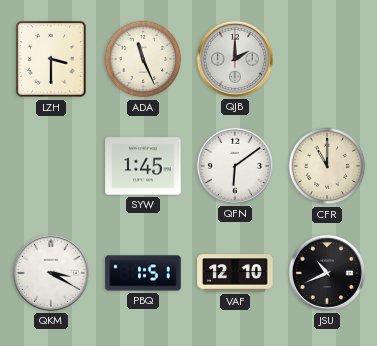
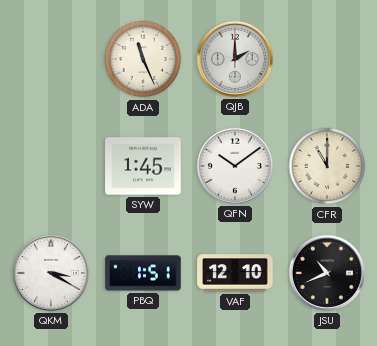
LZH: 3:30 -> none
QFN: 6:09 -> 10:09
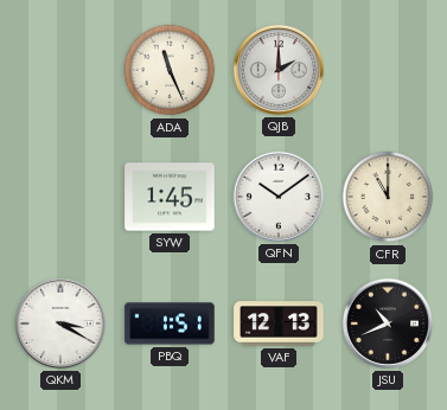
VAF: 12:10 -> 12:13
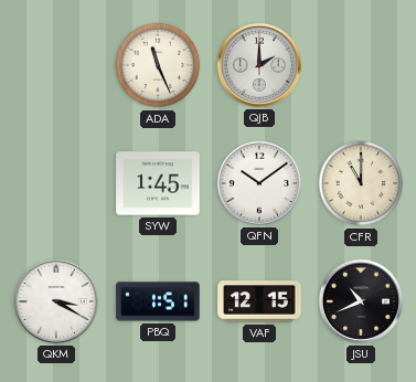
VAF: 12:13 -> 12:15
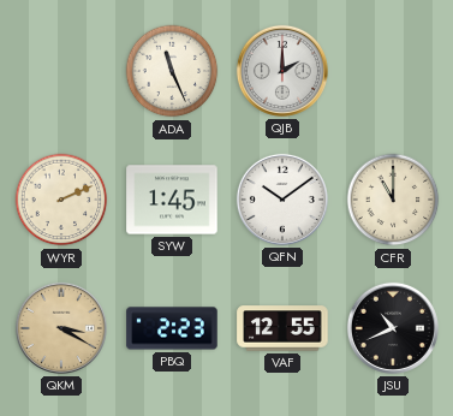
WYR: none -> 2:11
QKM dial: white -> champagne
PBQ: 1:51 -> 2:23
VAF: 12:15 -> 12:55
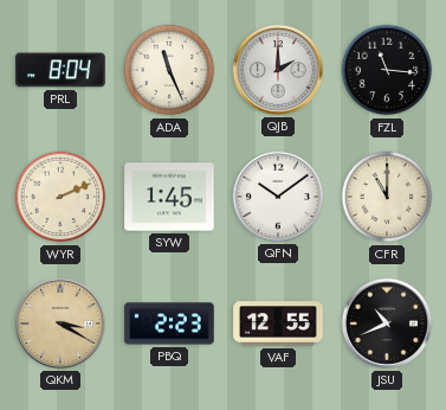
PRL: none -> 8:04
FZL: none -> 11:16
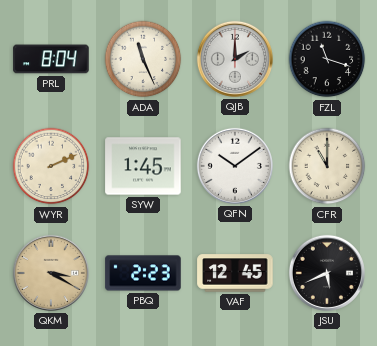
FZL: 11:16 -> 11:18
VAF: 12:55 -> 12:45
JSU: 10:41 -> 5:41
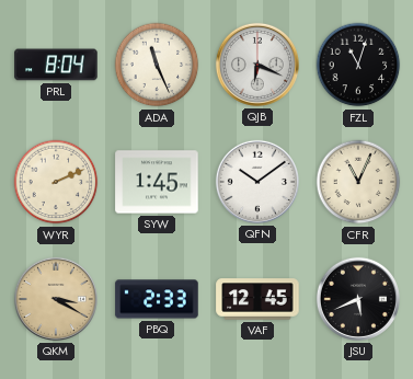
QJB: 2:00 -> 6:19
FZL: 11:18 -> 11:03
CFR: 11:00 -> 11:04
PBQ: 2:23 -> 2:33
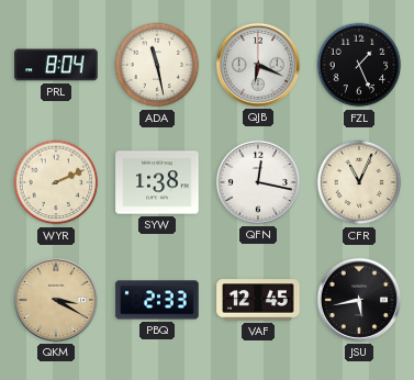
ADA: 11:26 -> 11:28
FZL: 11:03 -> 1:26
SYW: 1:45 -> 1:38
QFN: 10:09 -> 12:17
JSU: 5:41 -> 5:43
